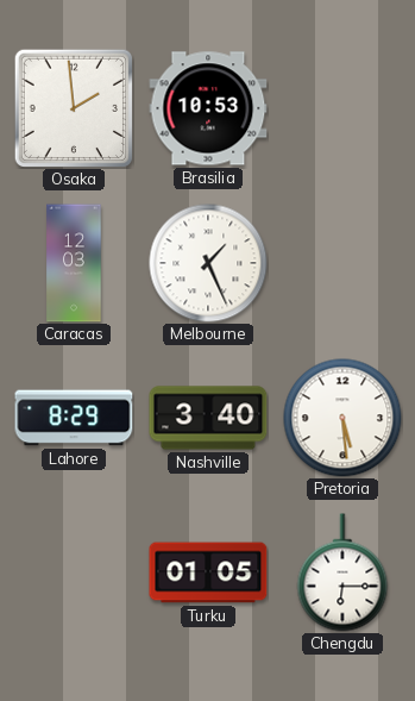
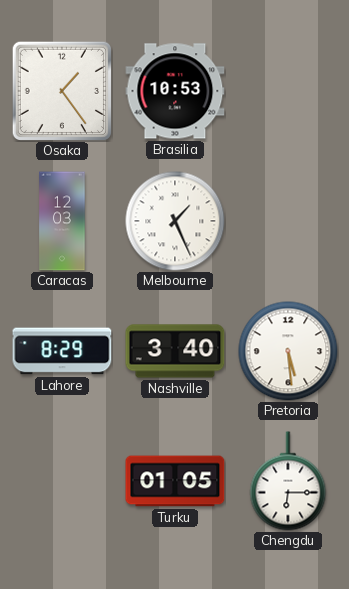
Osaka: 1:59 -> 1:24
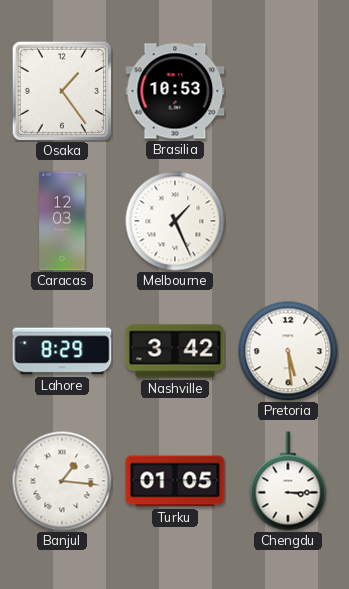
Nashville: 3:40 -> 3:42
Banjul: none -> 1:16
Chengdu: 6:15 -> 3:15
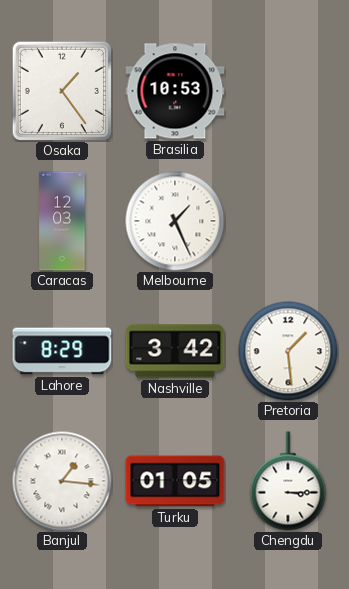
Pretoria: 5:29 -> 1:29
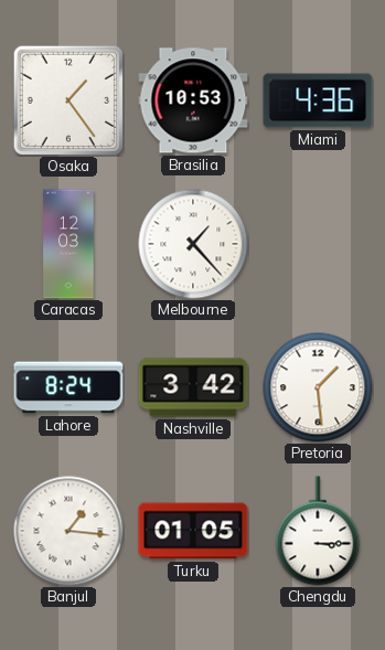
Miami: none -> 4:36
Melbourne: 1:26 -> 1:23
Lahore: 8:29 -> 8:24
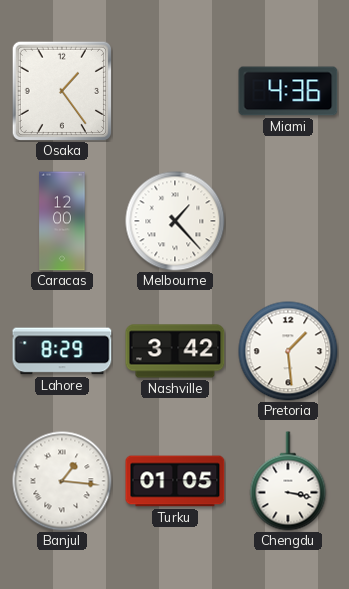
Brasilia: 10:53 -> none
Caracas: 12:03 -> 12:00
Lahore: 8:24 -> 8:29
Chengdu: 3:15 -> 3:17
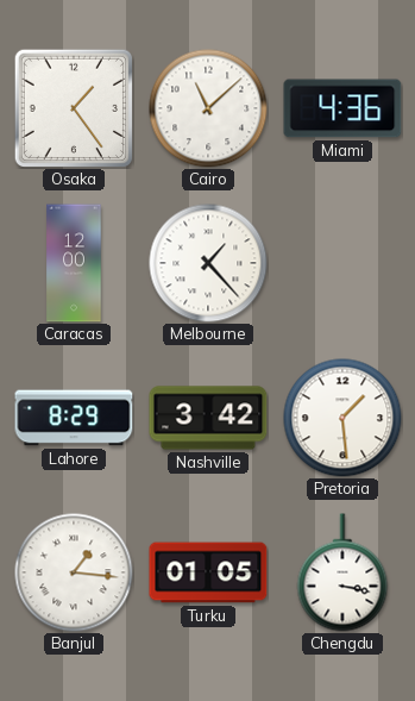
Cairo: none -> 11:08
